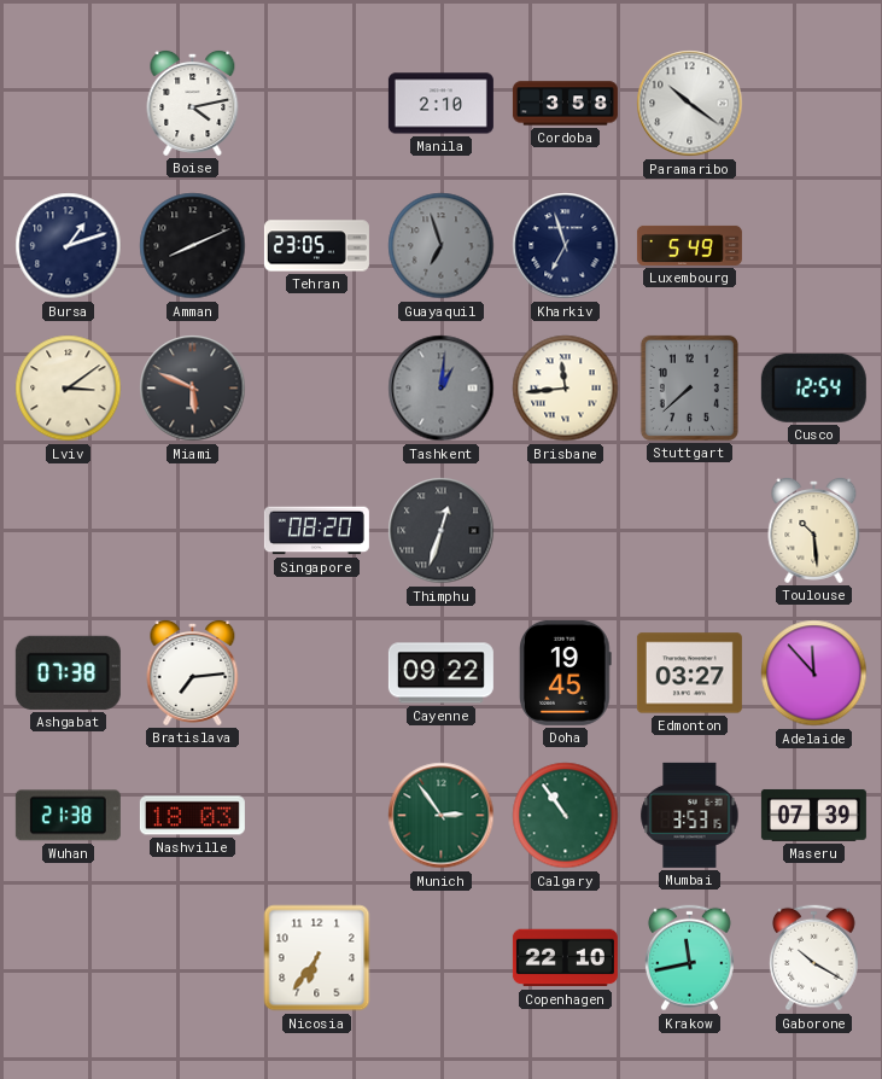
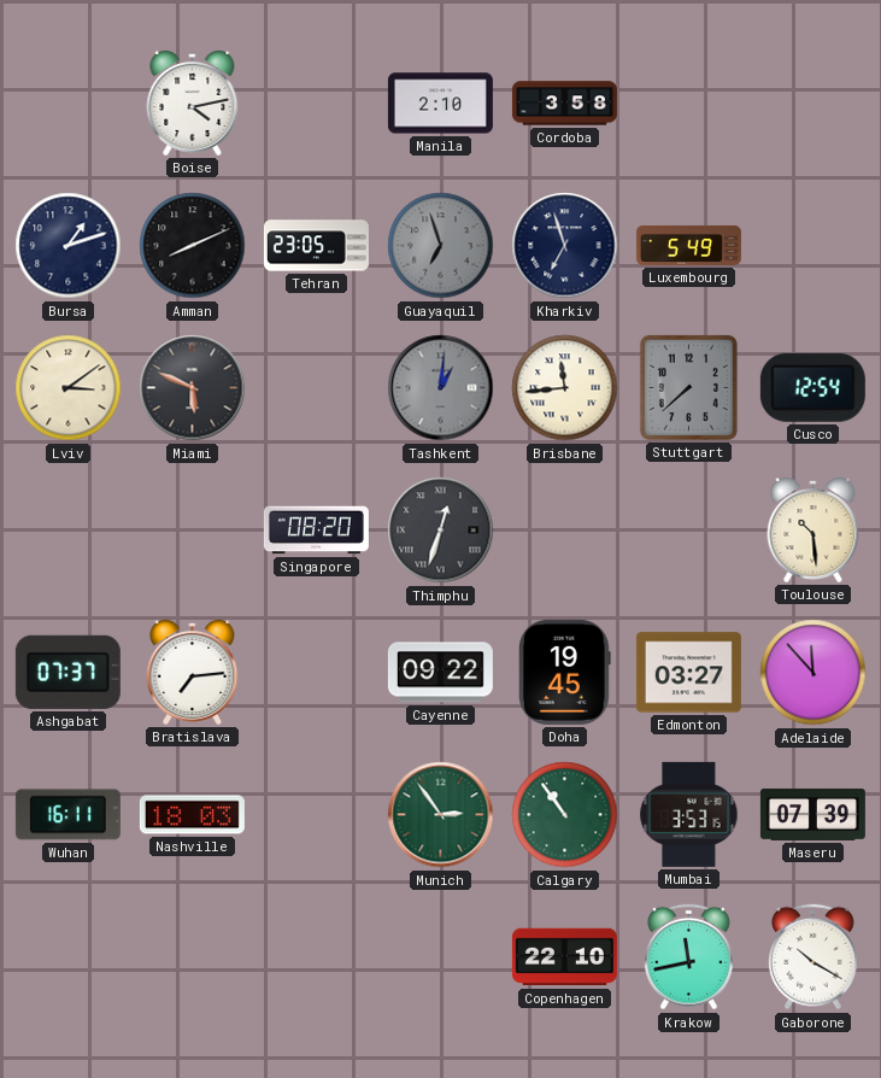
Paramaribo: 10:21 -> none
Ashgabat: 07:38 -> 07:37
Wuhan: 21:38 -> 16:11
Nicosia: 6:36 -> none
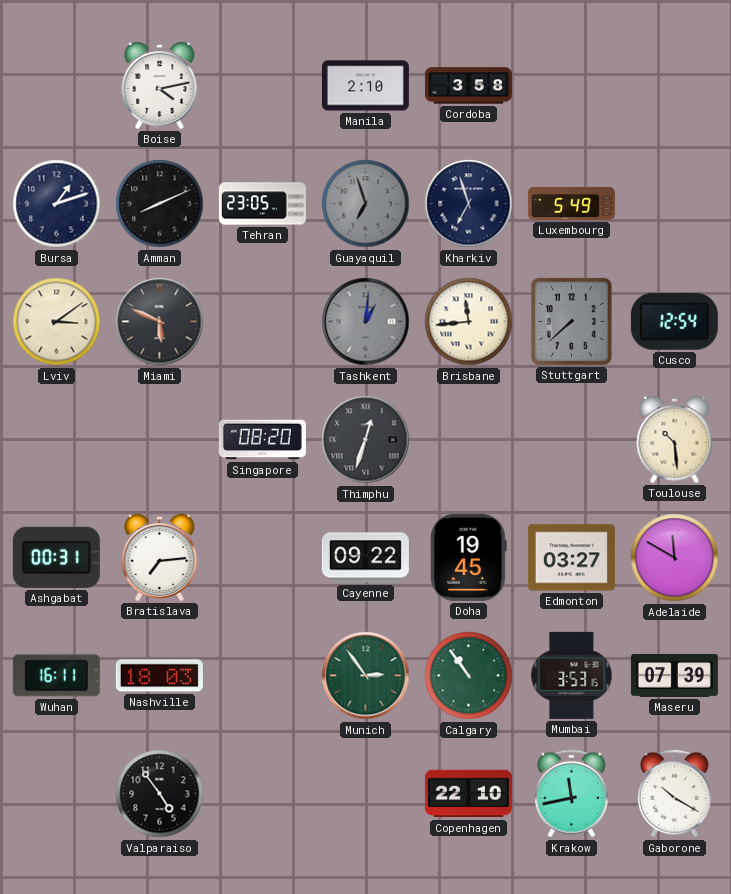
Ashgabat: 07:37 -> 00:31
Adelaide: 11:53 -> 11:50
Valparaiso: none -> 4:54
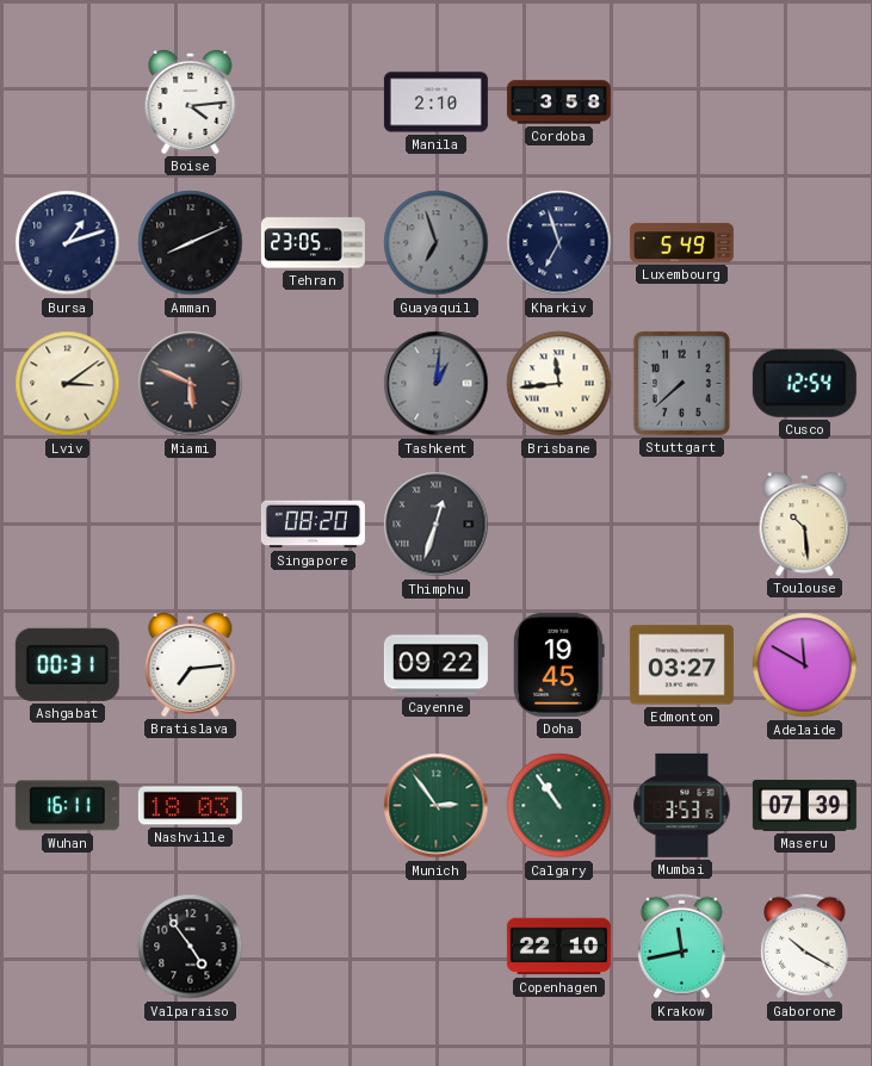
Boise: 4:13 -> 4:14
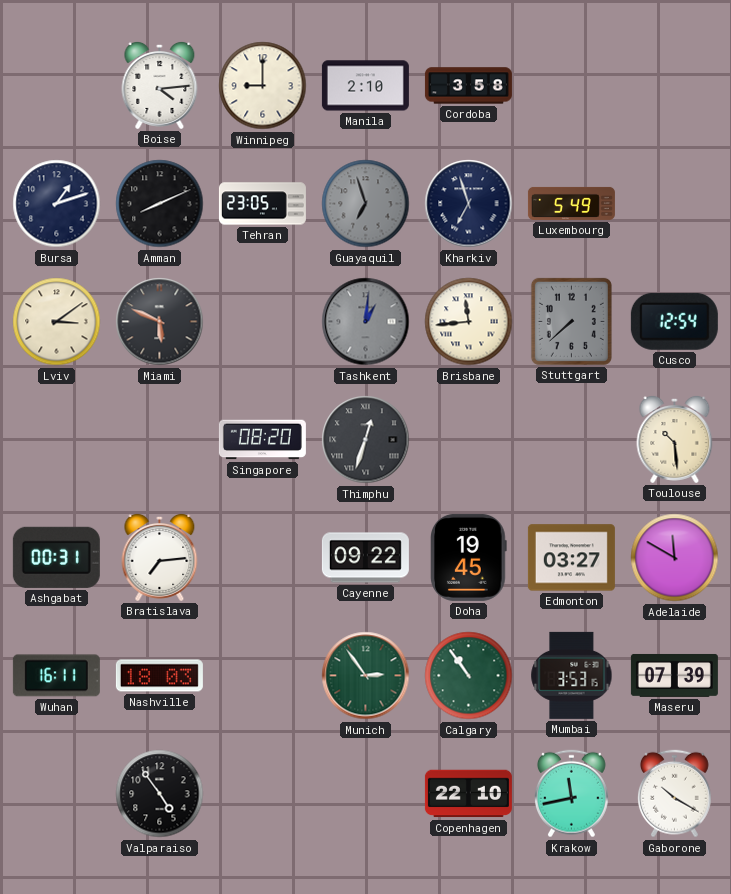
Winnipeg: none -> 9:00
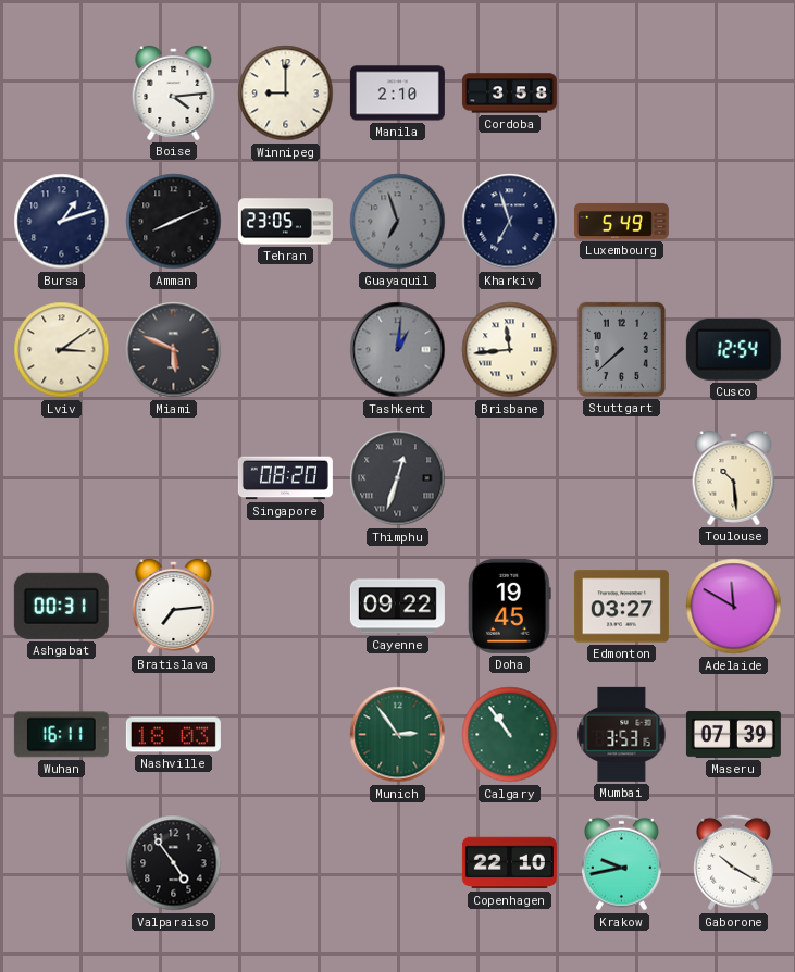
Krakow: 11:43 -> 9:43
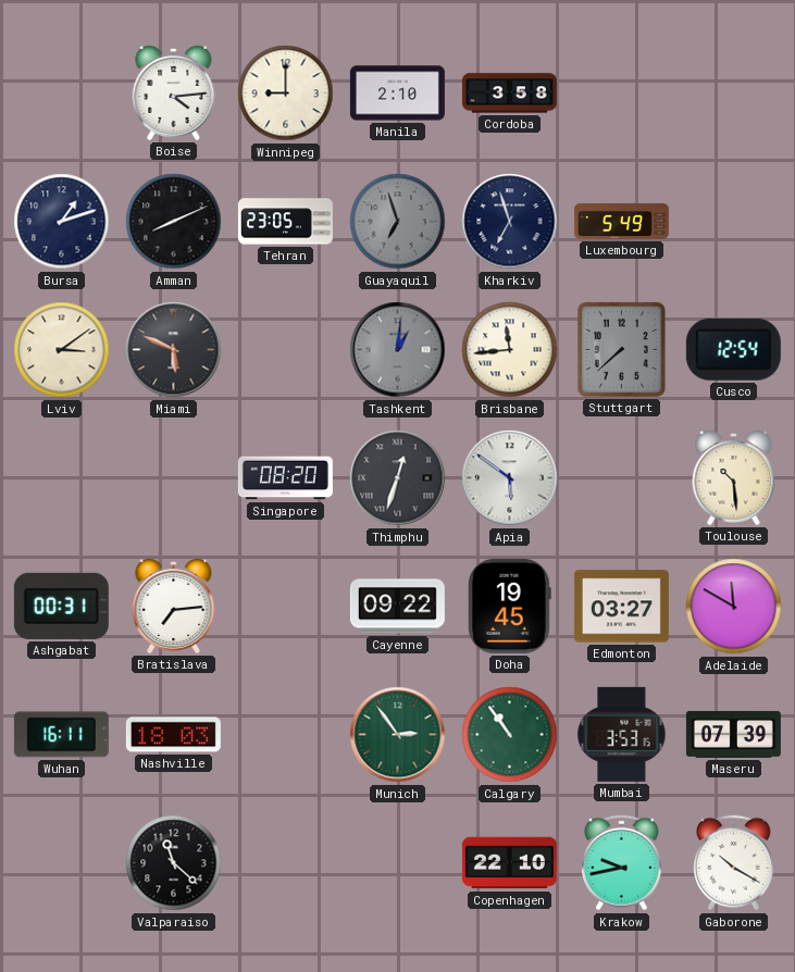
Apia: none -> 5:51
Valparaiso: 4:54 -> 11:22
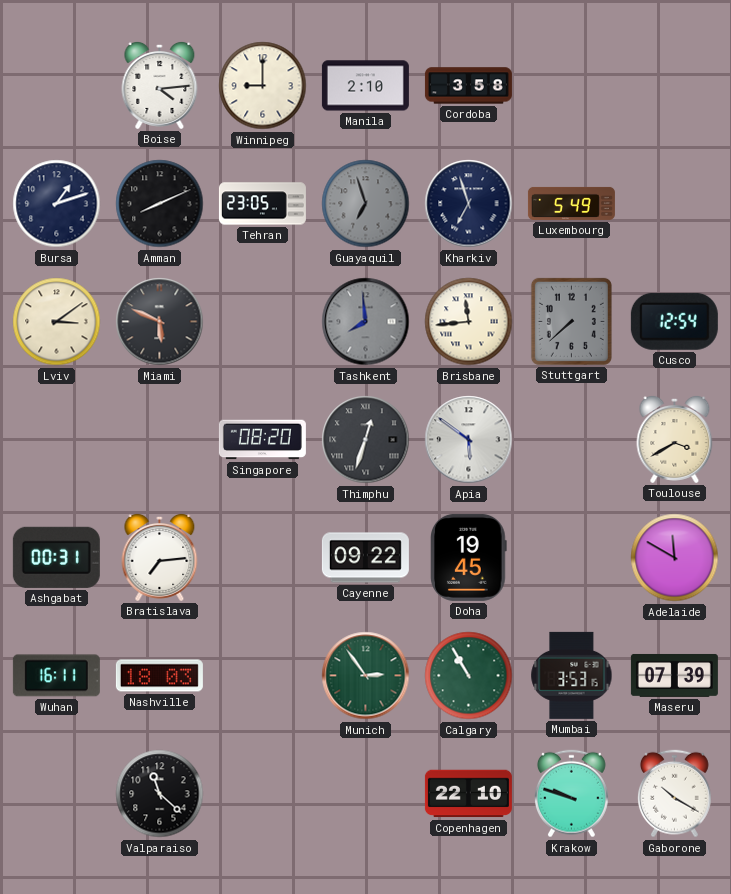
Tashkent: 1:01 -> 7:59
Toulouse: 10:29 -> 3:40
Edmonton: 03:27 -> none
Calgary: 10:54 -> 10:55
Krakow: 9:43 -> 9:48
